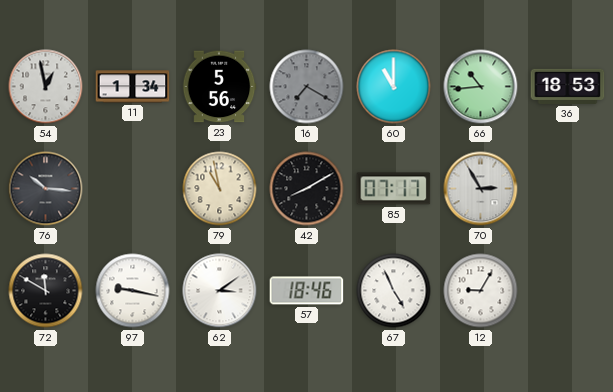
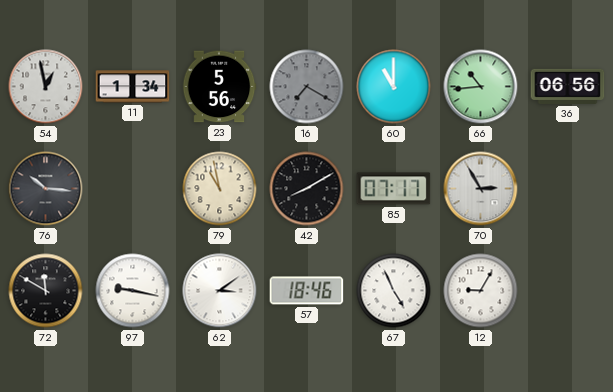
36: 18:53 -> 06:56
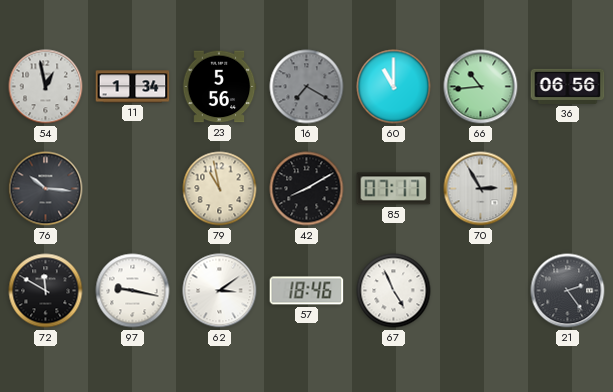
12: 9:05 -> none
21: none -> 2:24
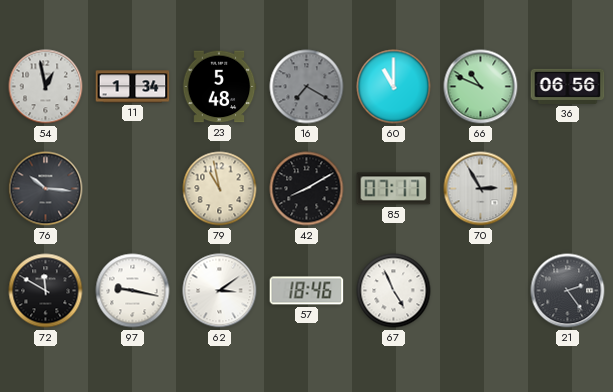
23: 5:56 -> 5:48
66: 10:44 -> 10:49
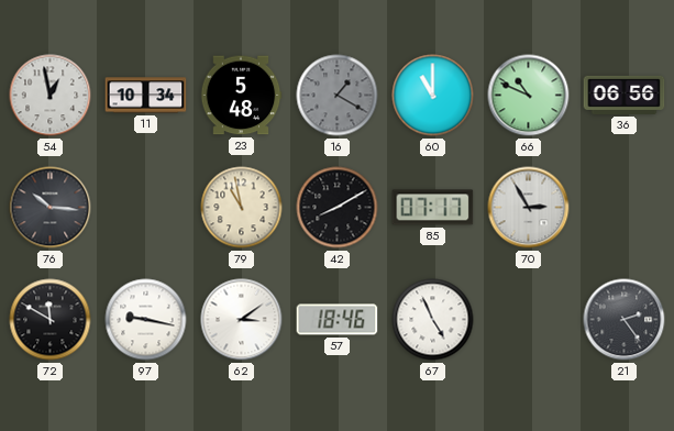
11: 1:34 -> 10:34
16: 7:20 -> 1:20
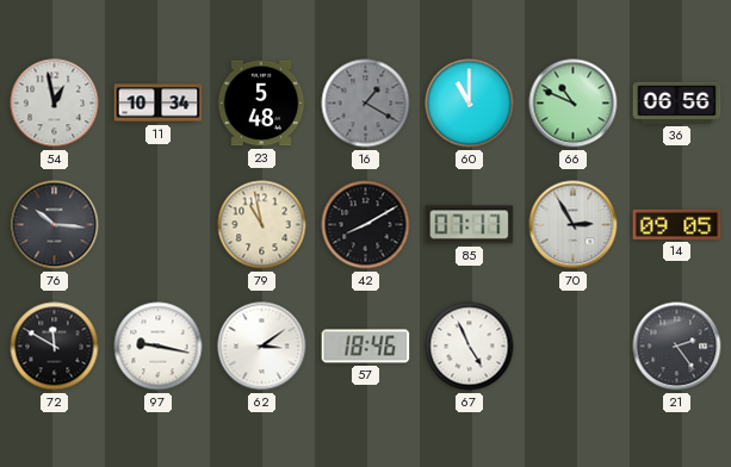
14: none -> 09:05
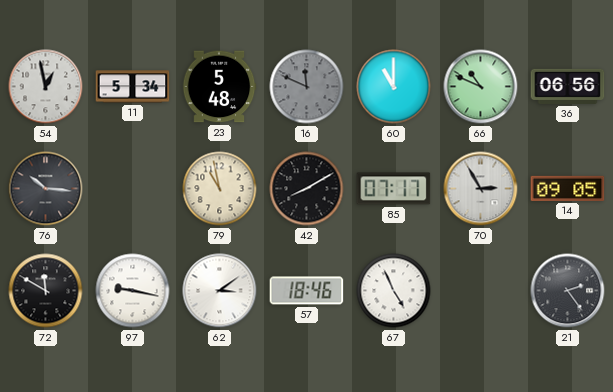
11: 10:34 -> 5:34
16: 1:20 -> 11:49
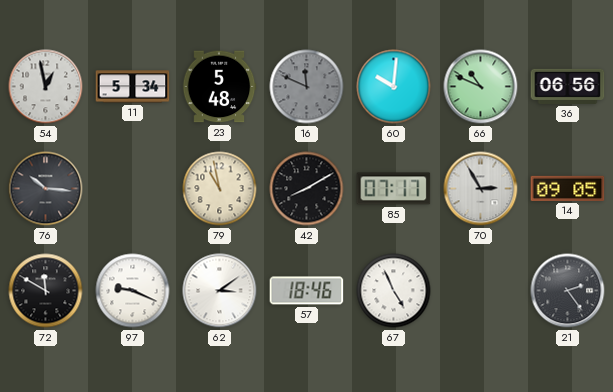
60: 11:00 -> 10:01
97: 9:17 -> 9:19
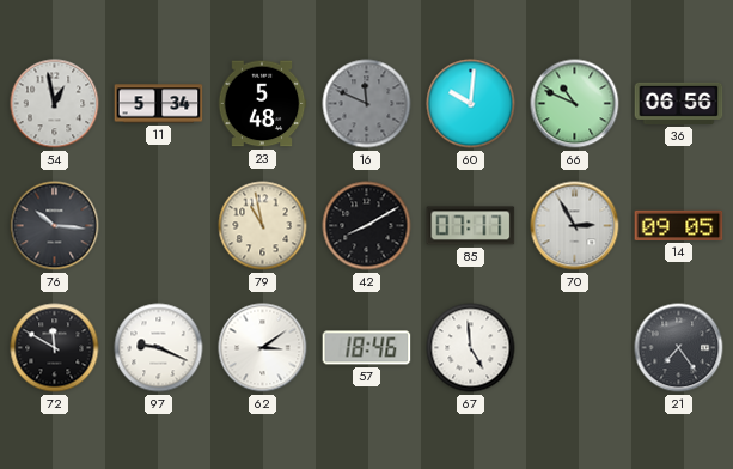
67: 4:56 -> 4:59
21: 2:24 -> 7:24
